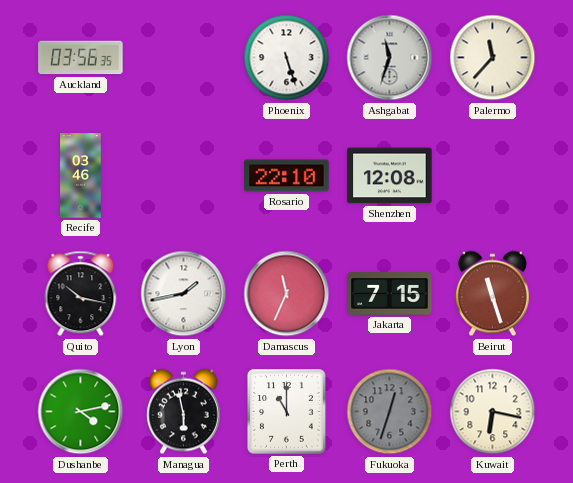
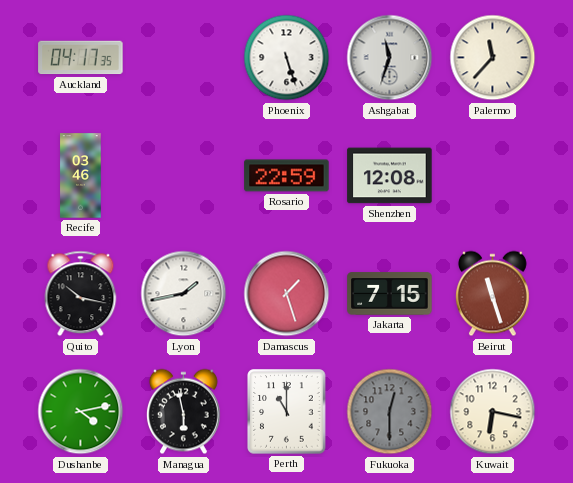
Auckland: 03:56 -> 04:17
Rosario: 22:10 -> 22:59
Damascus: 11:34 -> 1:27
Fukuoka: 12:33 -> 12:30
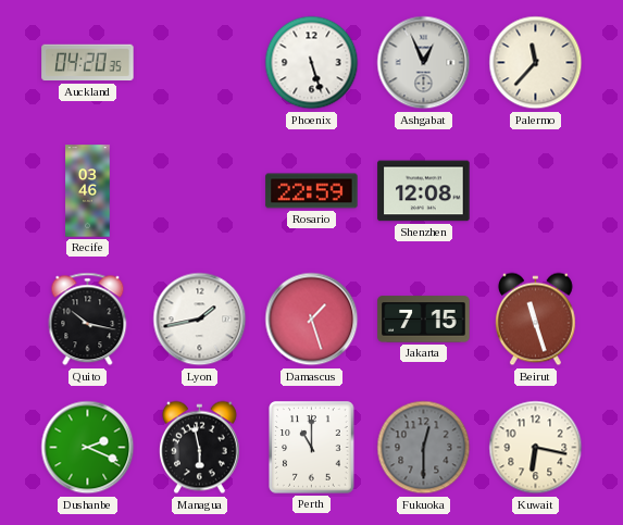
Auckland: 04:17 -> 04:20
Ashgabat: 11:33 -> 12:56
Dushanbe: 4:13 -> 2:19
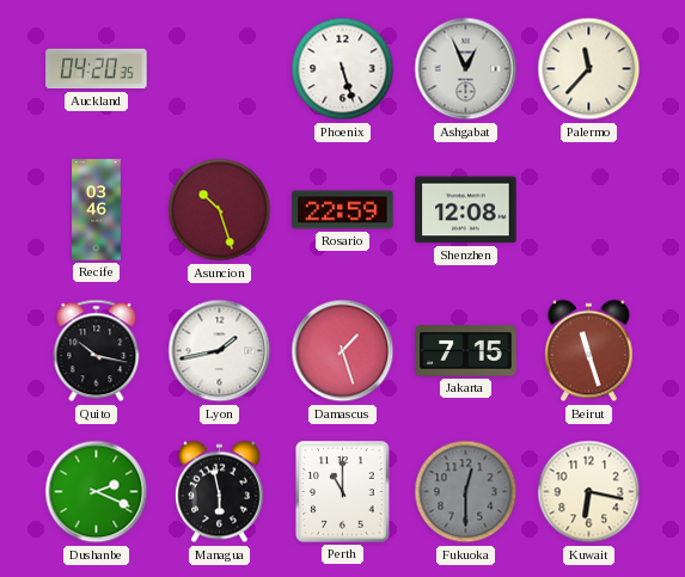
Asuncion: none -> 10:27
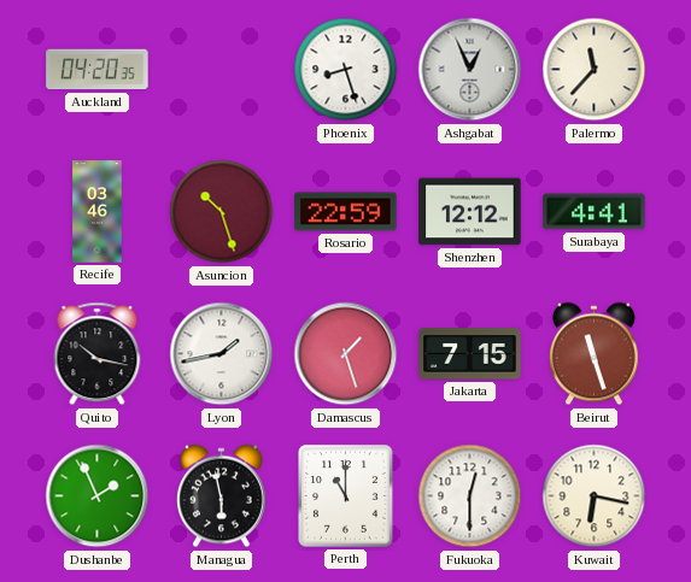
Phoenix: 5:27 -> 8:27
Shenzhen: 12:08 -> 12:12
Surabaya: none -> 4:41
Dushanbe: 2:19 -> 1:56
Fukuoka dial: grey -> white
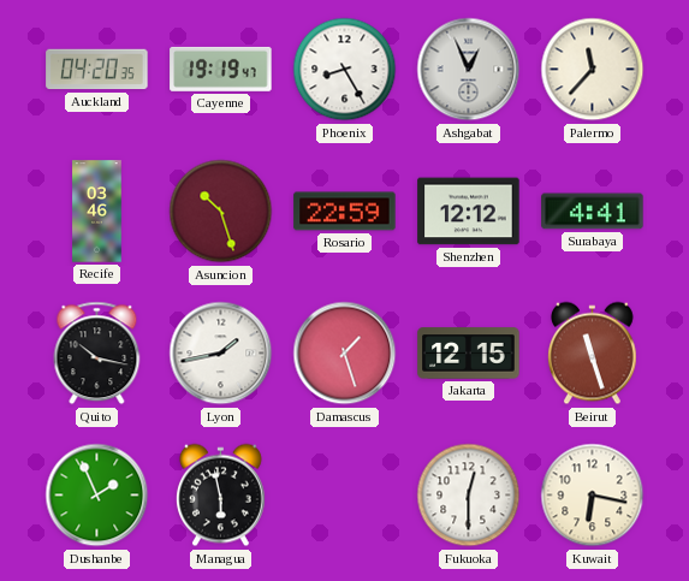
Cayenne: none -> 19:19
Phoenix: 8:27 -> 8:25
Jakarta: 7:15 -> 12:15
Perth: 11:00 -> none
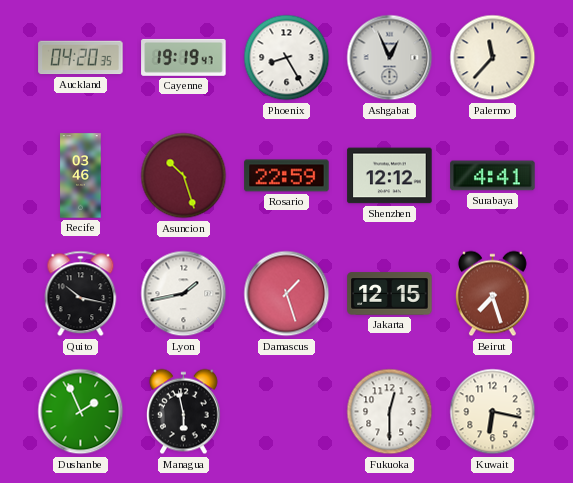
Beirut: 11:27 -> 7:27
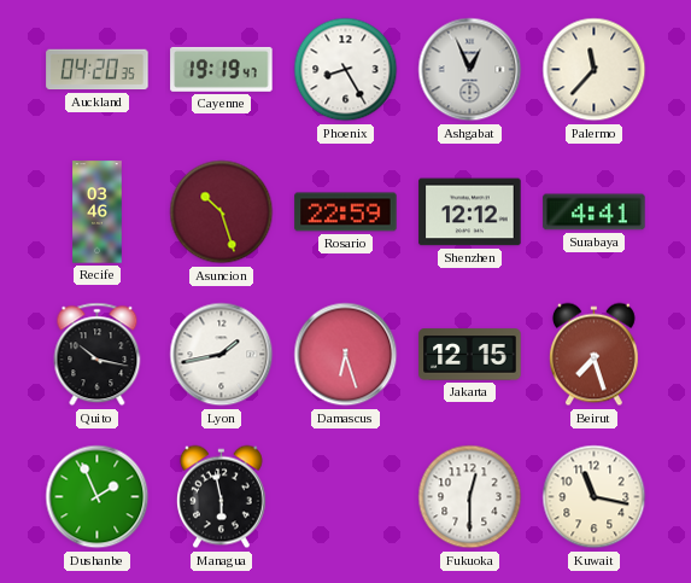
Damascus: 1:27 -> 6:27
Kuwait: 6:17 -> 11:17
